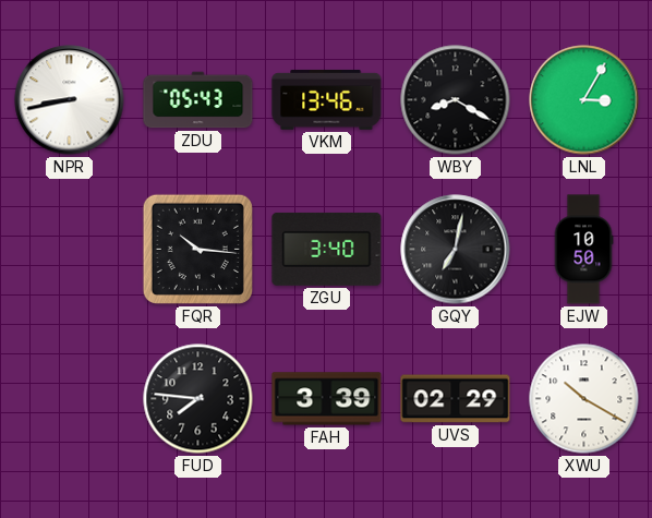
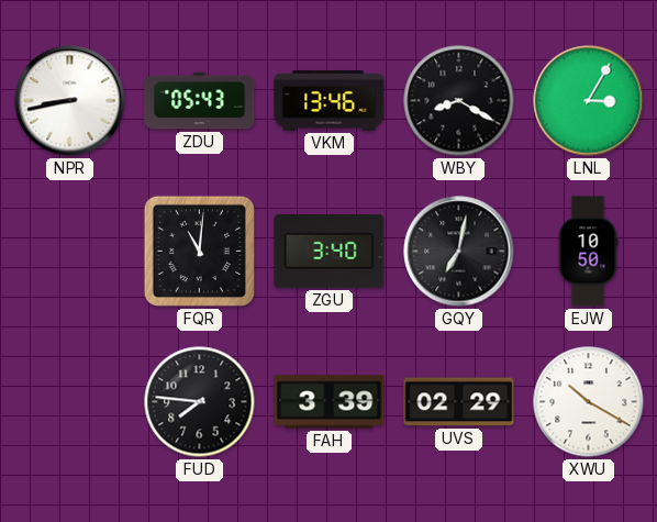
FQR: 10:16 -> 11:01
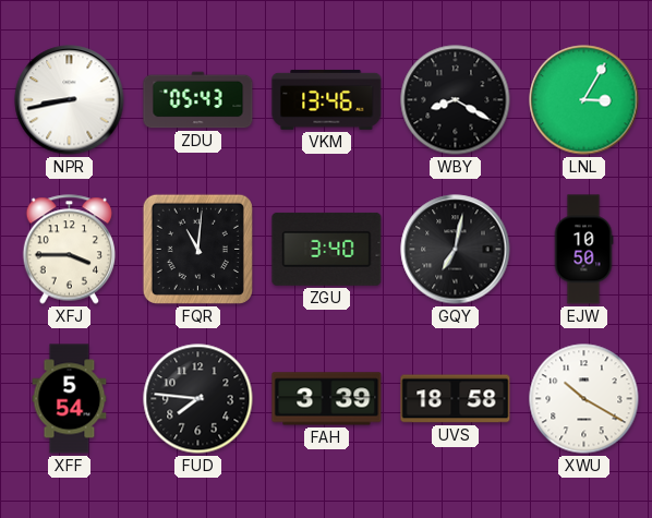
XFJ: none -> 3:45
XFF: none -> 5:54
UVS: 02:29 -> 18:58
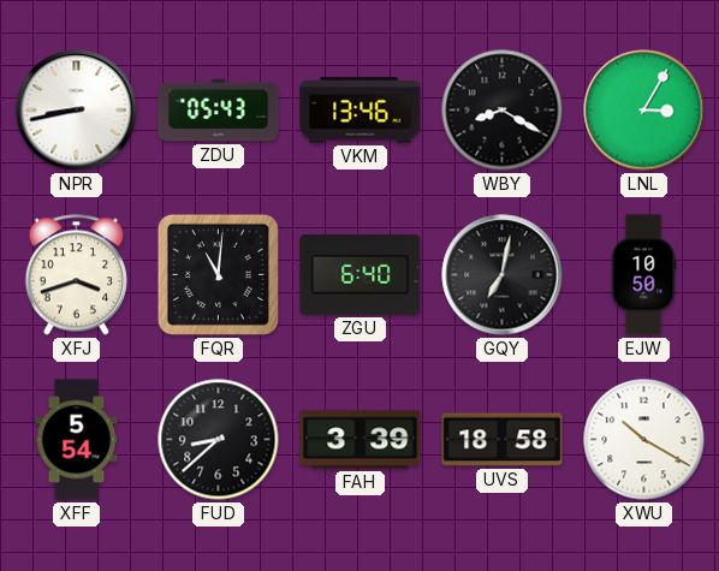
XFJ: 3:45 -> 3:42
ZGU: 3:40 -> 6:40
FUD: 7:46 -> 8:38
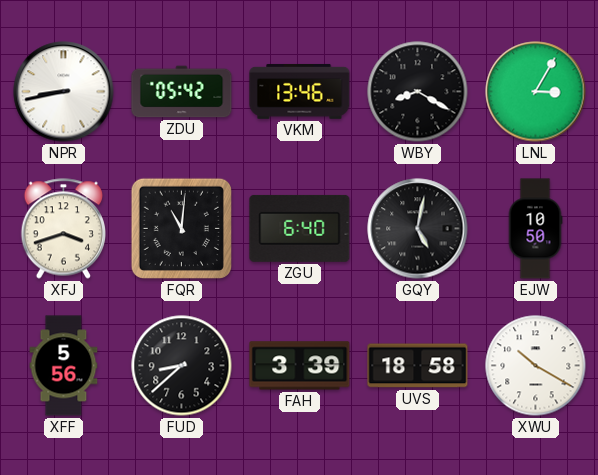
ZDU: 05:43 -> 05:42
GQY: 7:02 -> 5:02
XFF: 5:54 -> 5:56
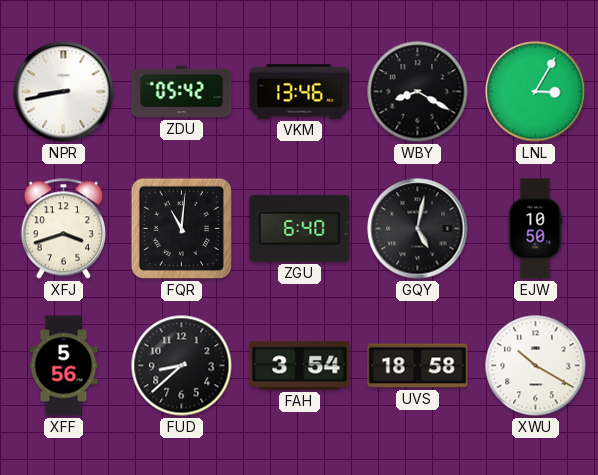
FAH: 3:39 -> 3:54
